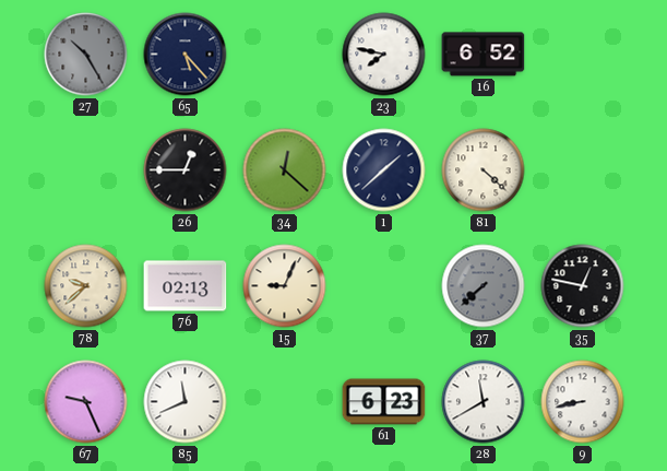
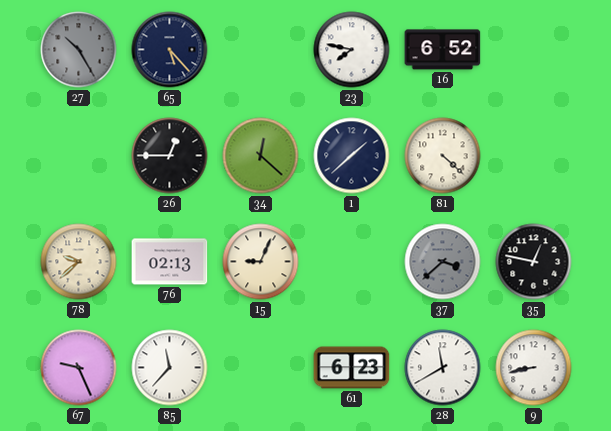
37: 7:38 -> 3:38
85: 11:41 -> 11:37
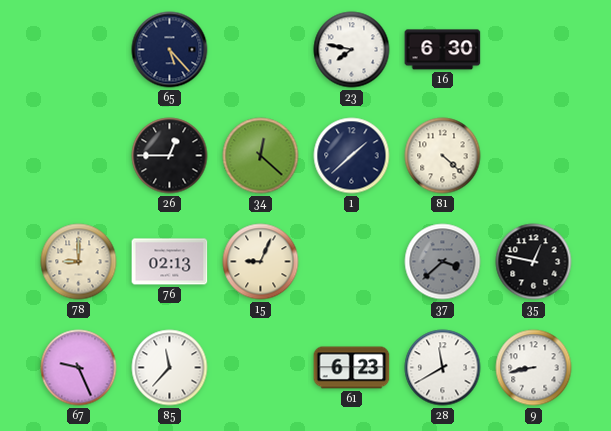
27: 10:25 -> none
16: 6:52 -> 6:30
78: 9:38 -> 9:00
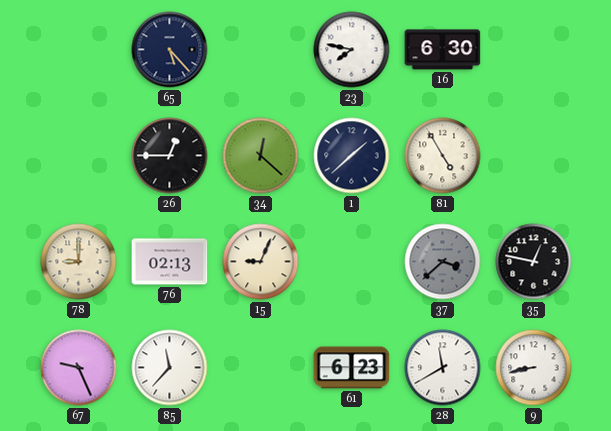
81: 4:22 -> 4:55
